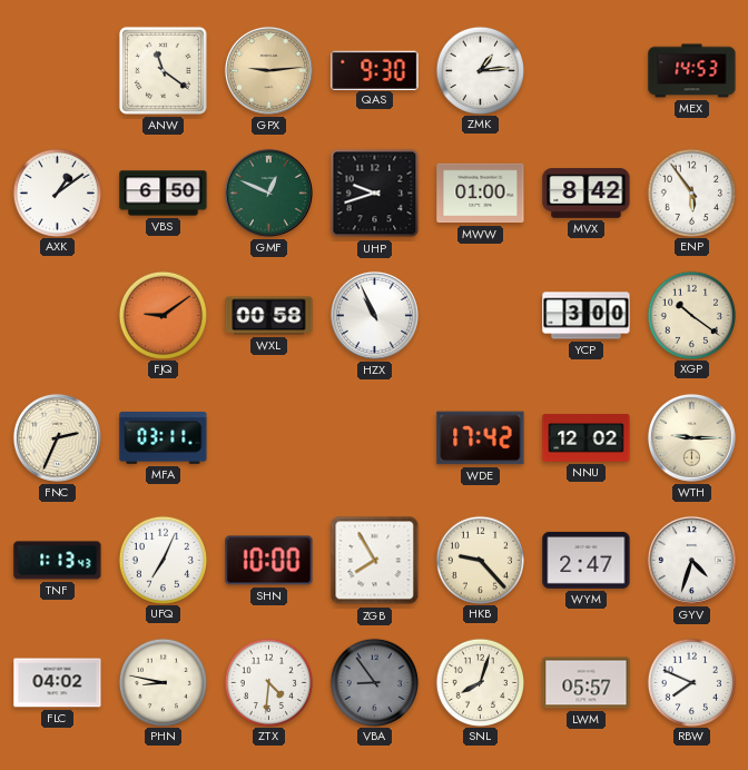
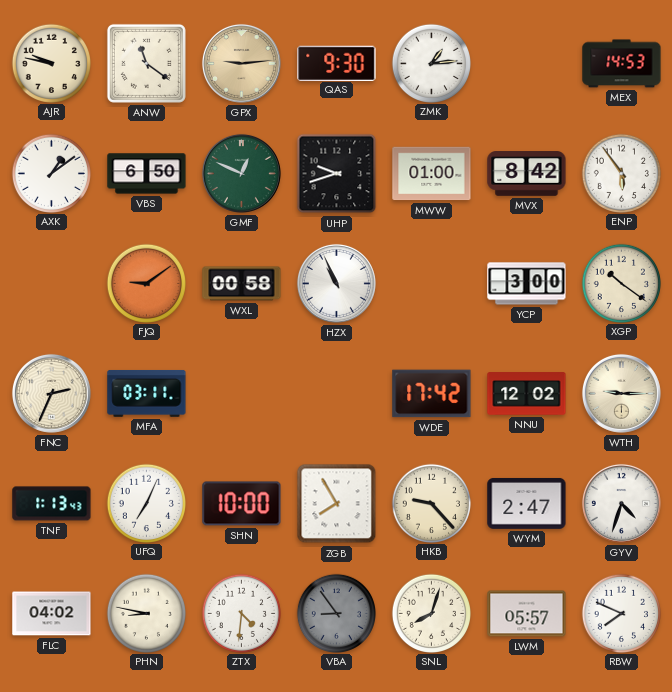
AJR: none -> 9:47
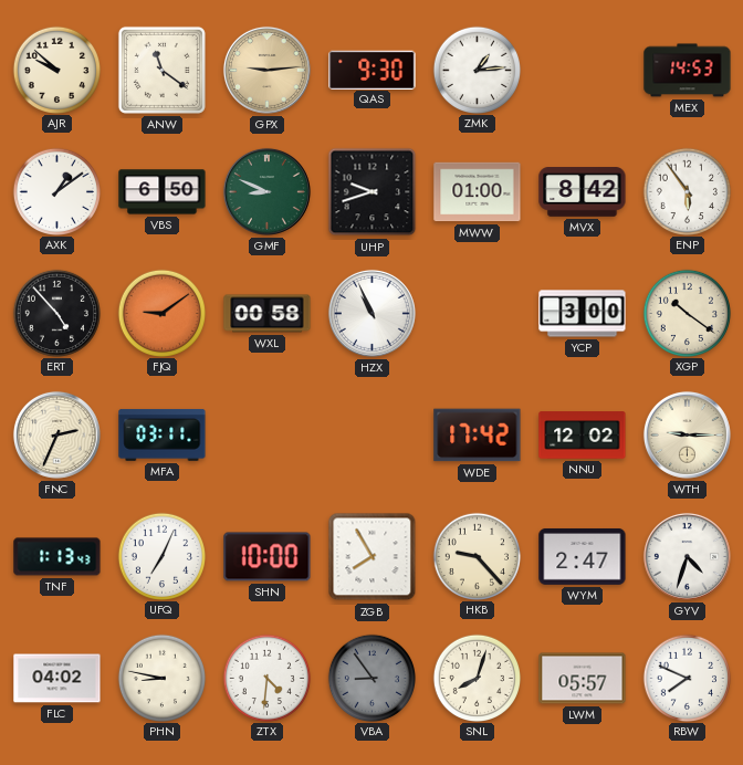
AJR: 9:47 -> 9:52
GMF: 12:49 -> 8:49
ERT: none -> 4:53
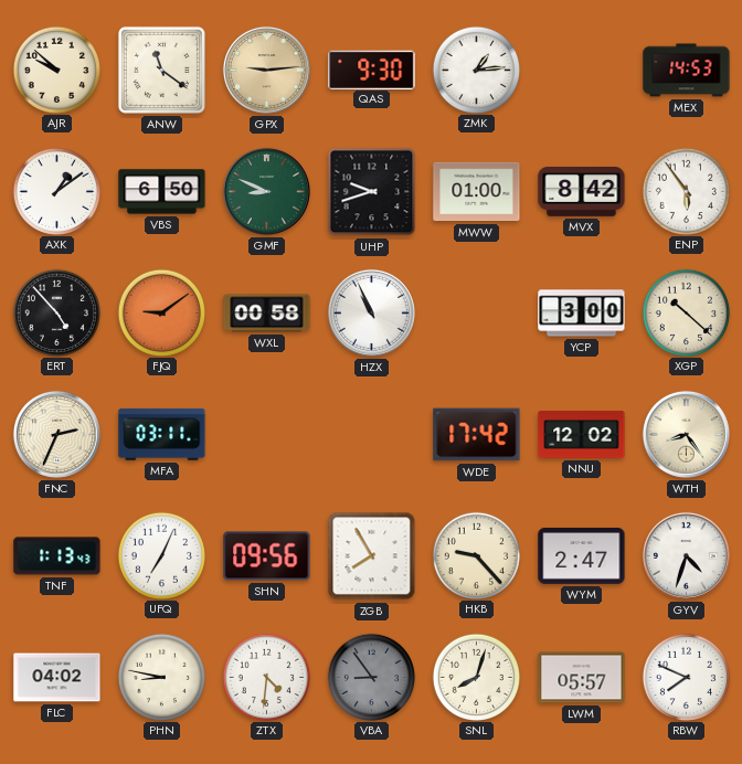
XGP: 10:21 -> 10:22
WTH: 9:15 -> 8:24
SHN: 10:00 -> 09:56
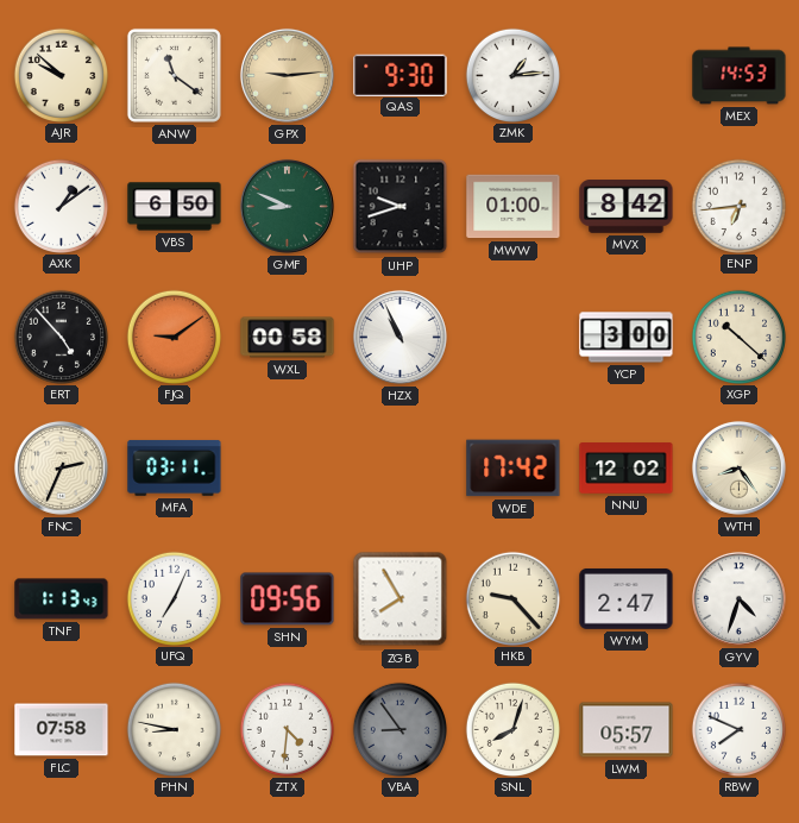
ENP: 5:54 -> 6:44
FLC: 04:02 -> 07:58
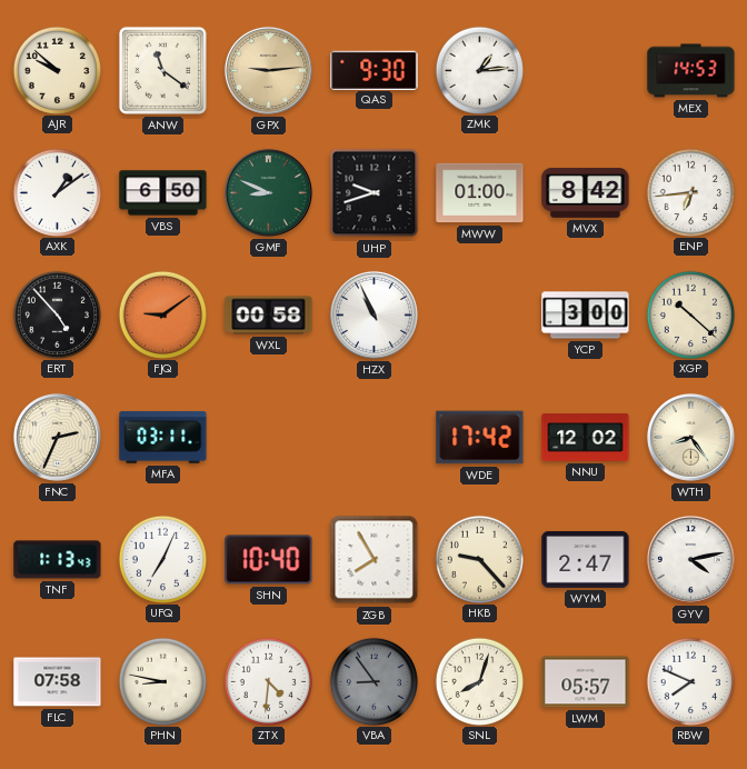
SHN: 09:56 -> 10:40
GYV: 4:33 -> 4:13
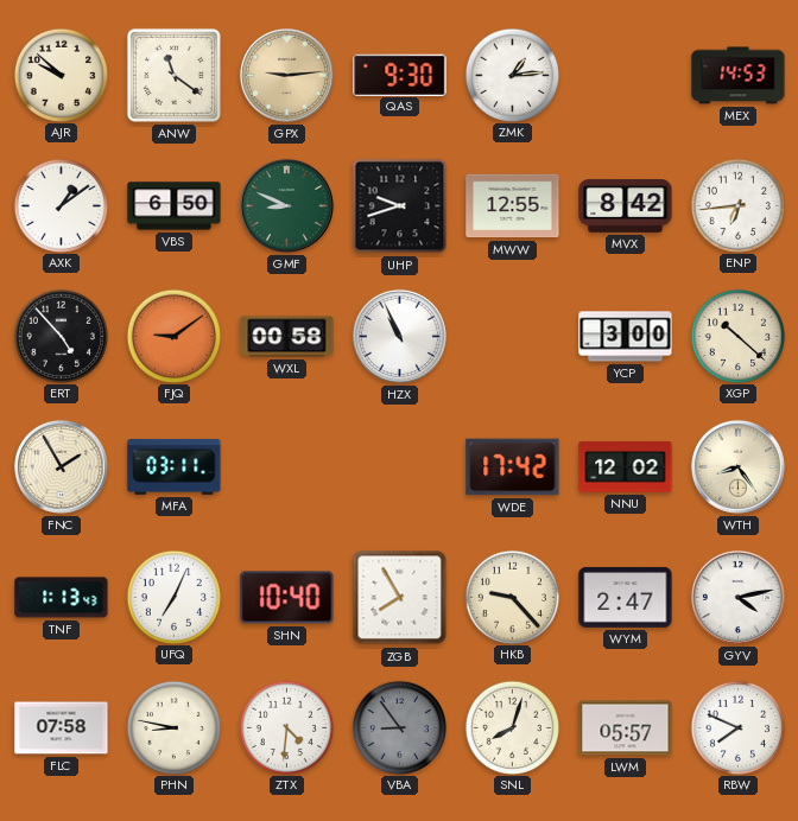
MWW: 01:00 -> 12:55
FNC: 2:34 -> 1:55
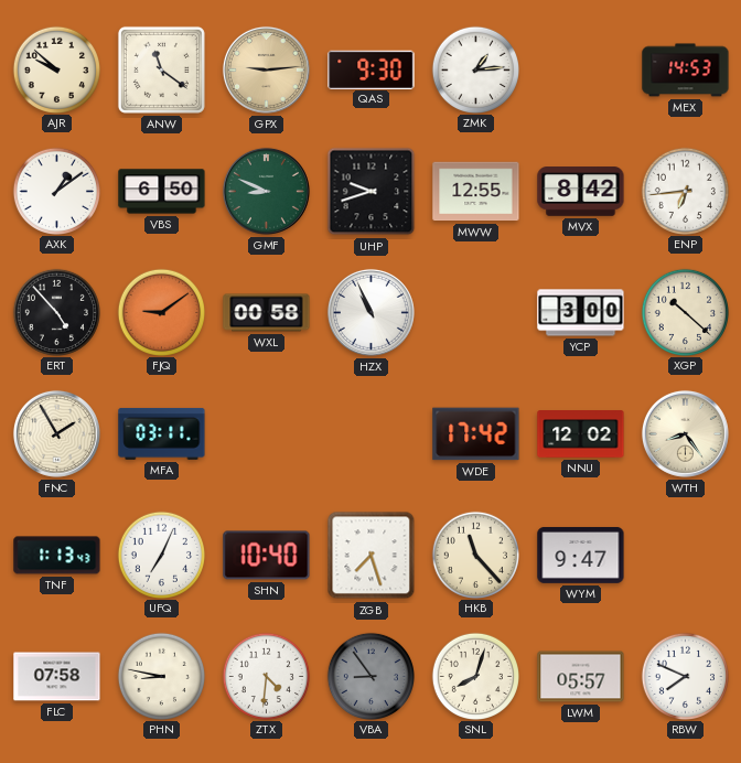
ZGB: 7:55 -> 7:27
HKB: 9:23 -> 11:23
WYM: 2:47 -> 9:47
GYV: 4:13 -> none
